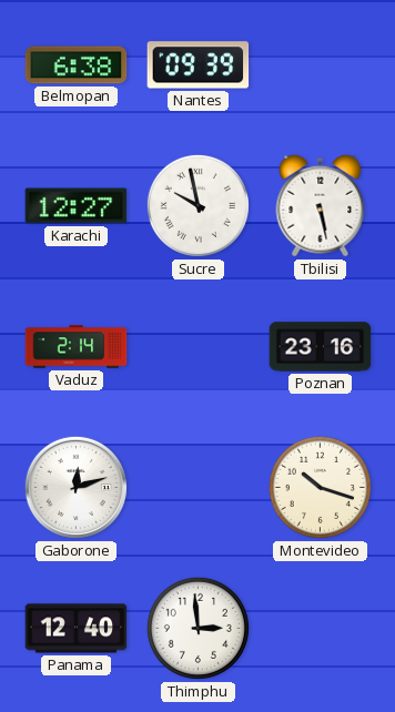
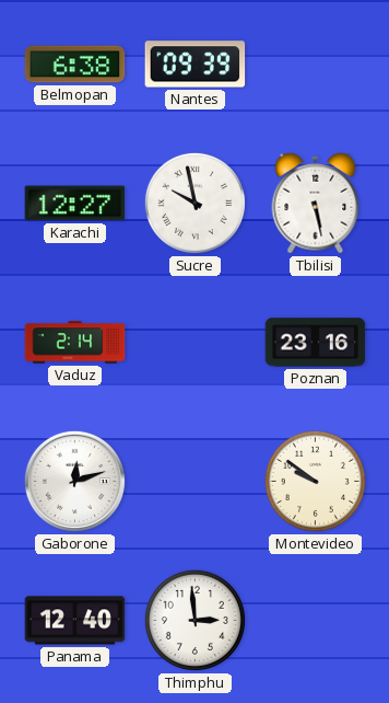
Montevideo: 10:18 -> 9:51
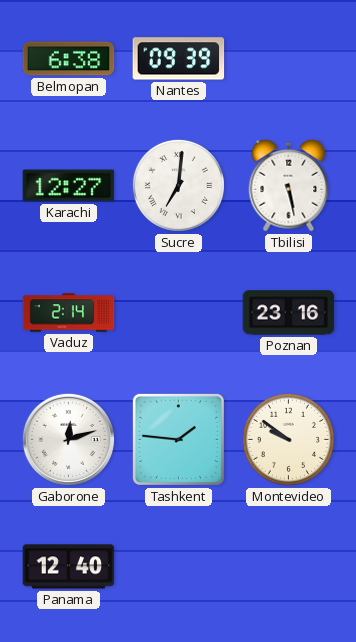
Sucre: 9:58 -> 7:01
Tashkent: none -> 1:46
Thimphu: 2:59 -> none
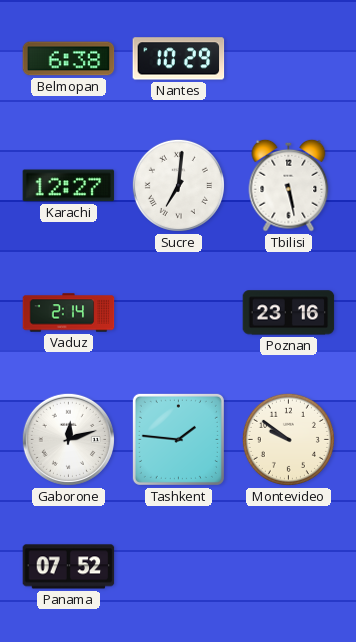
Nantes: 09:39 -> 10:29
Panama: 12:40 -> 07:52
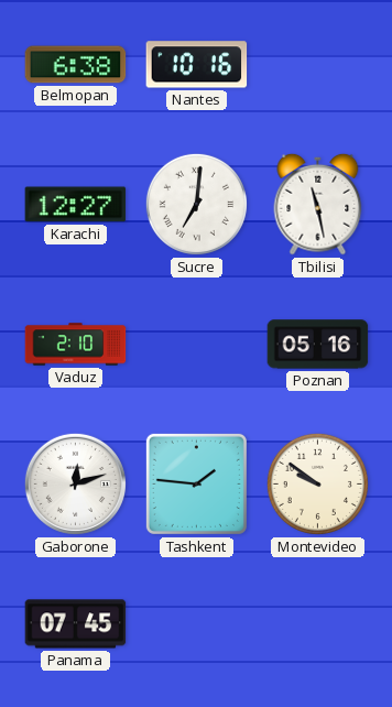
Nantes: 10:29 -> 10:16
Tbilisi: 5:28 -> 11:28
Vaduz: 2:14 -> 2:10
Poznan: 23:16 -> 05:16
Panama: 07:52 -> 07:45
